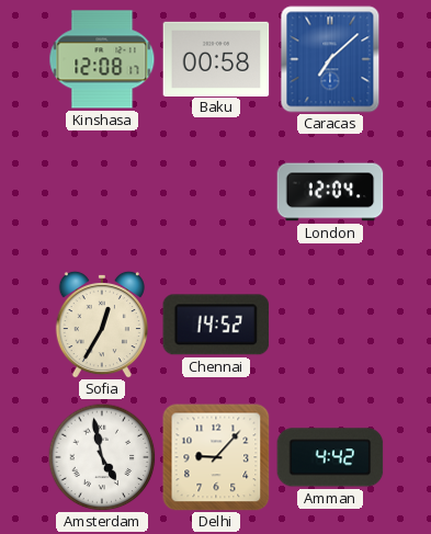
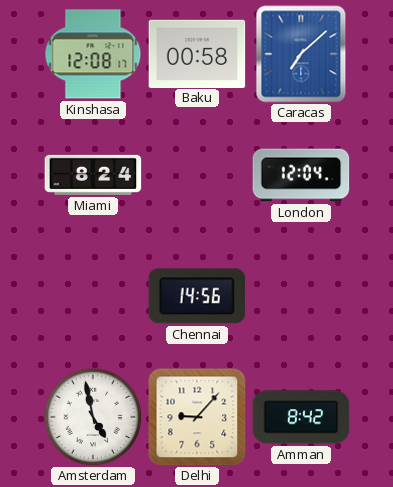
Miami: none -> 8:24
Sofia: 12:35 -> none
Chennai: 14:52 -> 14:56
Amman: 4:42 -> 8:42
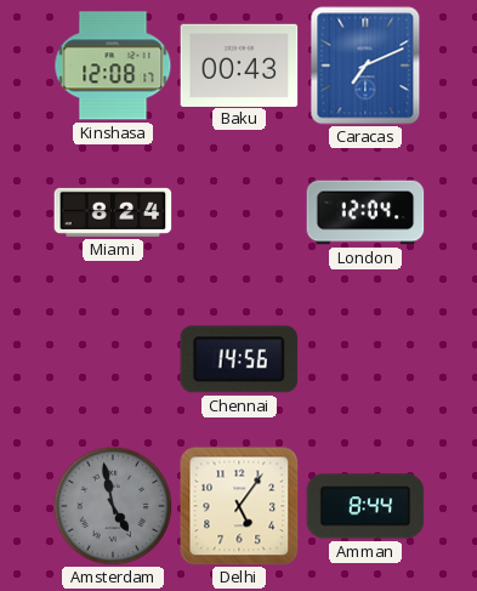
Baku: 00:58 -> 00:43
Caracas: 7:08 -> 7:11
Amsterdam dial: white -> grey
Delhi: 9:07 -> 5:06
Amman: 8:42 -> 8:44
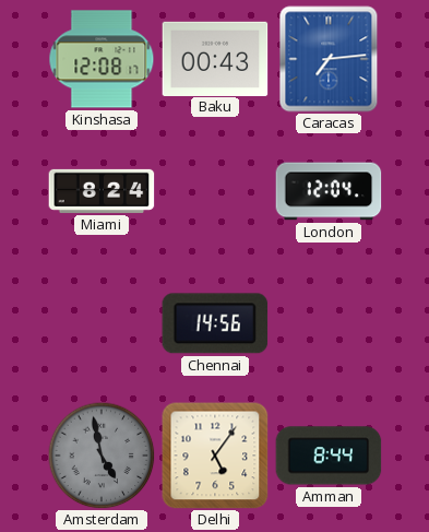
Caracas: 7:11 -> 7:14
